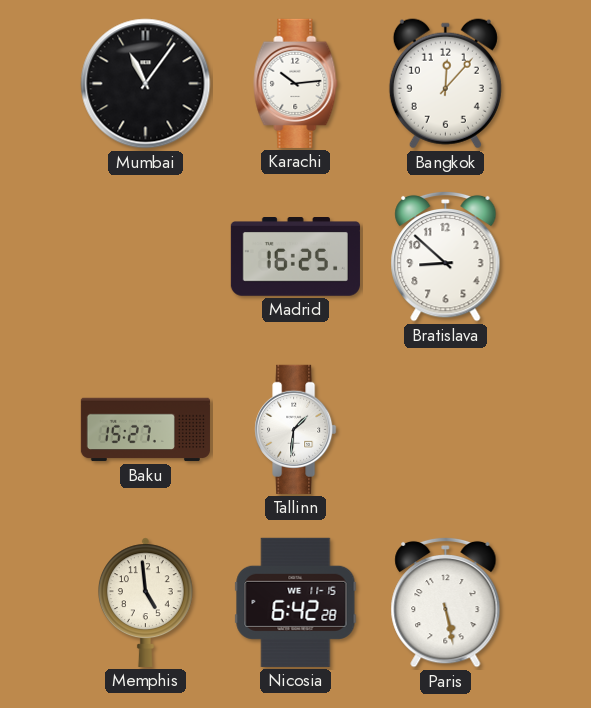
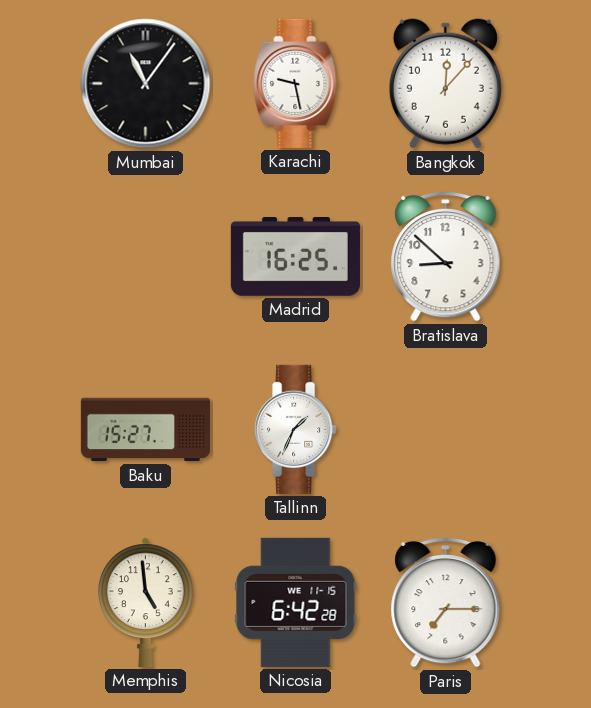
Karachi: 10:14 -> 9:28
Tallinn: 1:31 -> 1:34
Paris: 5:28 -> 7:15
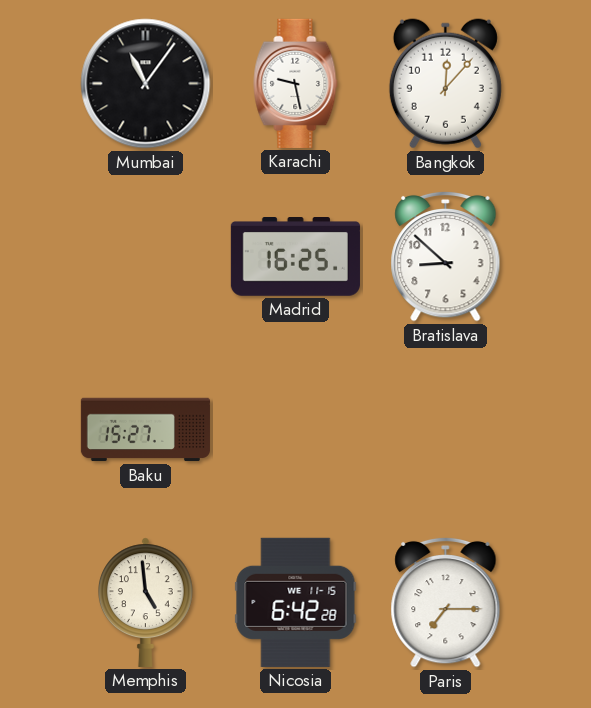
Tallinn: 1:34 -> none
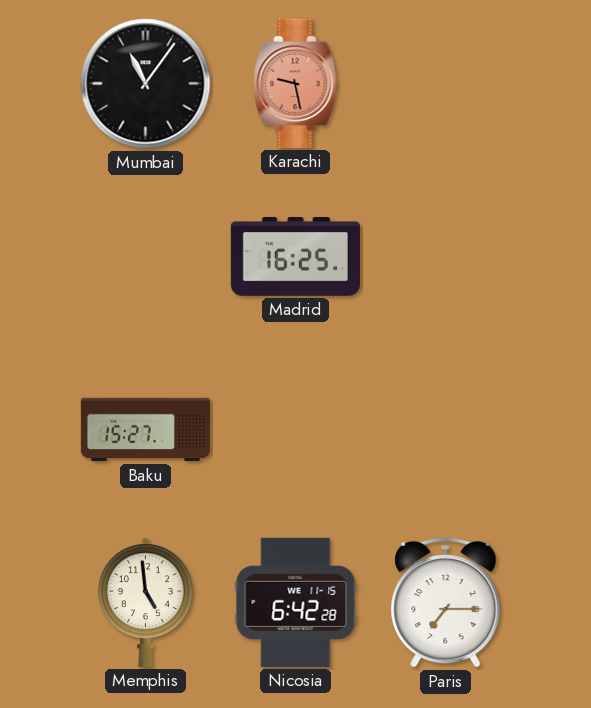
Karachi dial: white -> salmon
Bangkok: 12:07 -> none
Bratislava: 8:52 -> none
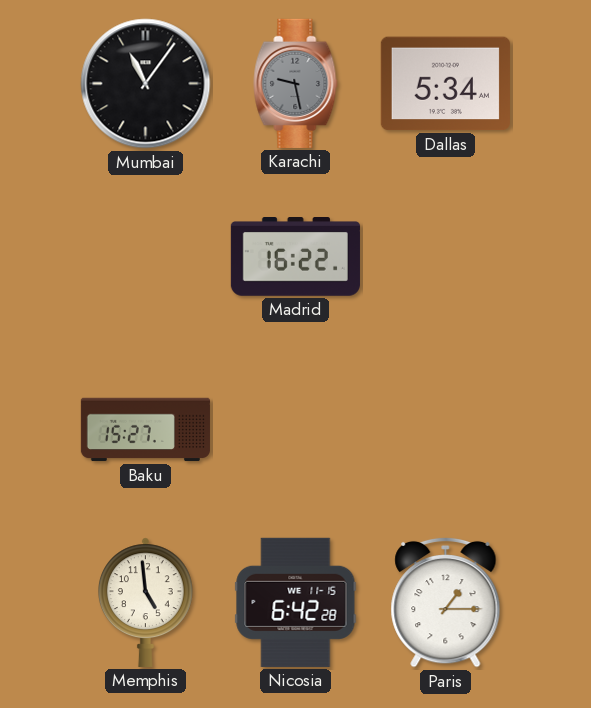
Karachi dial: salmon -> grey
Dallas: none -> 5:34
Madrid: 16:25 -> 16:22
Paris: 7:15 -> 1:15
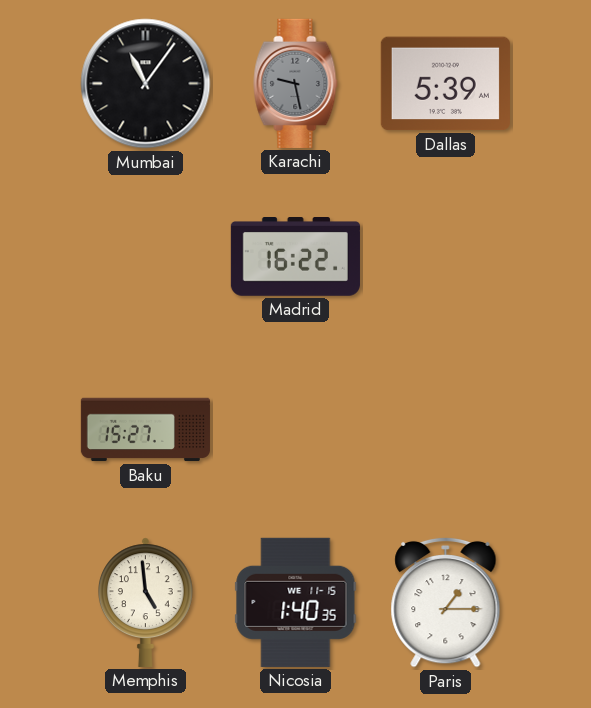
Dallas: 5:34 -> 5:39
Nicosia: 6:42 -> 1:40
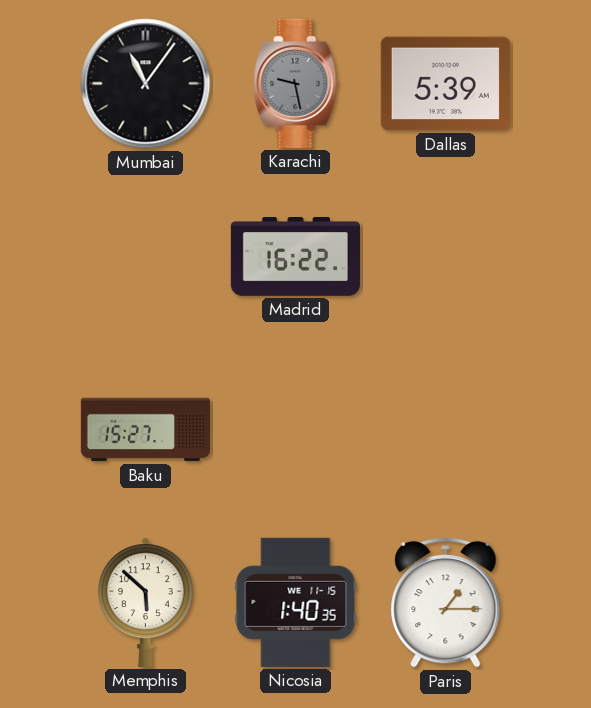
Memphis: 4:59 -> 5:52
